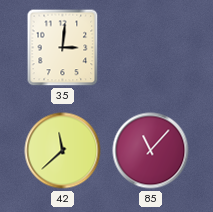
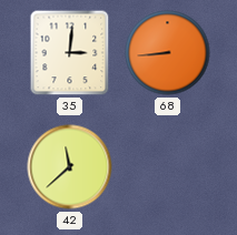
68: none -> 8:44
85: 11:07 -> none
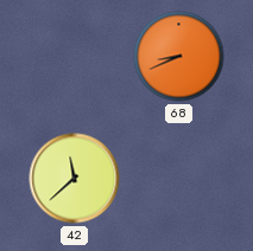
35: 3:01 -> none
68: 8:44 -> 8:41
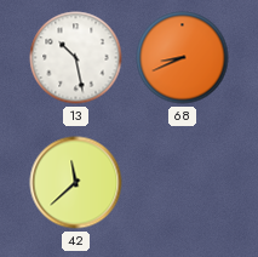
13: none -> 10:28
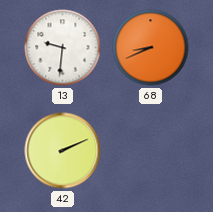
13: 10:28 -> 9:31
42: 11:38 -> 2:11
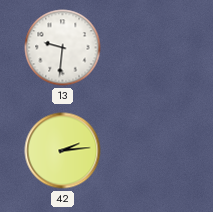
68: 8:41 -> none
42: 2:11 -> 2:14
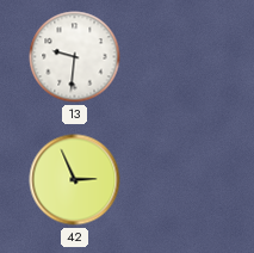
42: 2:14 -> 2:56
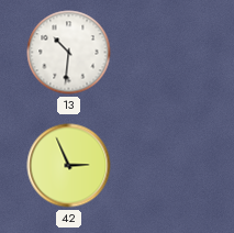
13: 9:31 -> 10:31
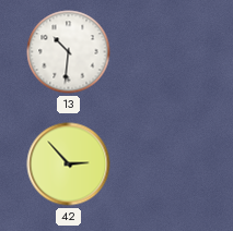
42: 2:56 -> 2:53
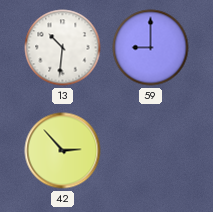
59: none -> 9:00
